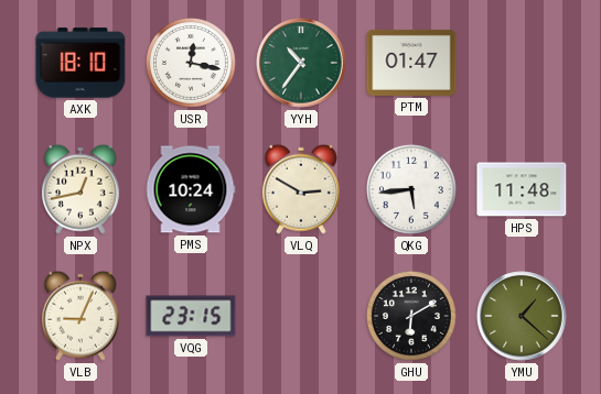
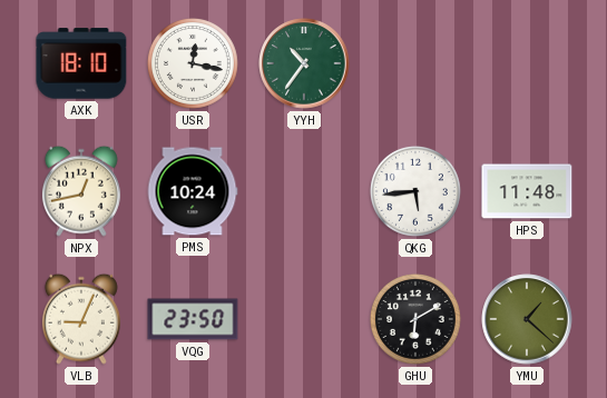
PTM: 01:47 -> none
VLQ: 2:50 -> none
VQG: 23:15 -> 23:50
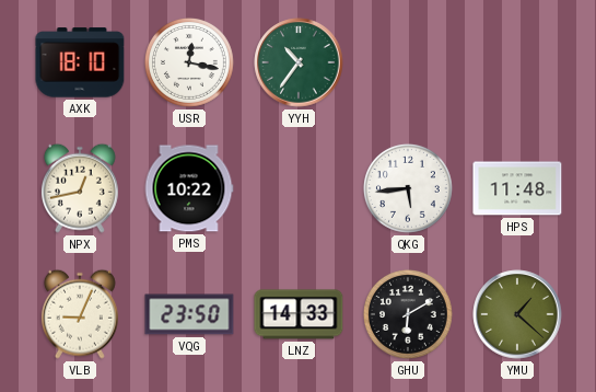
PMS: 10:24 -> 10:22
LNZ: none -> 14:33
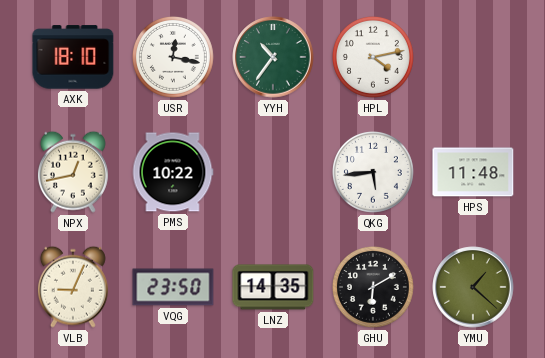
HPL: none -> 4:13
LNZ: 14:33 -> 14:35
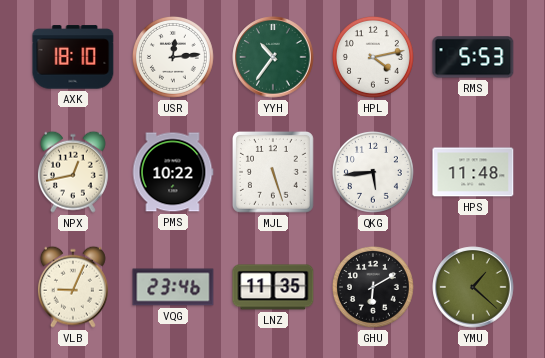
USR: 12:17 -> 12:14
RMS: none -> 5:53
MJL: none -> 5:27
VQG: 23:50 -> 23:46
LNZ: 14:35 -> 11:35
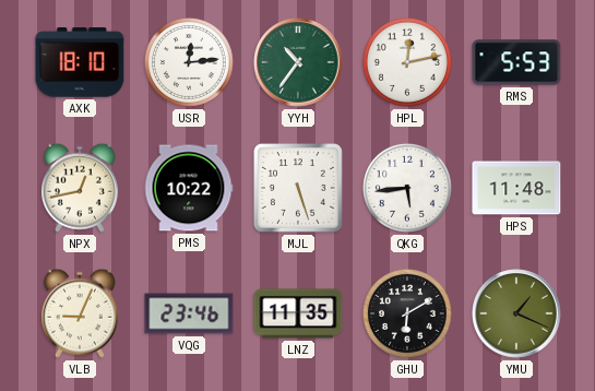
HPL: 4:13 -> 12:13
YMU: 1:22 -> 1:19
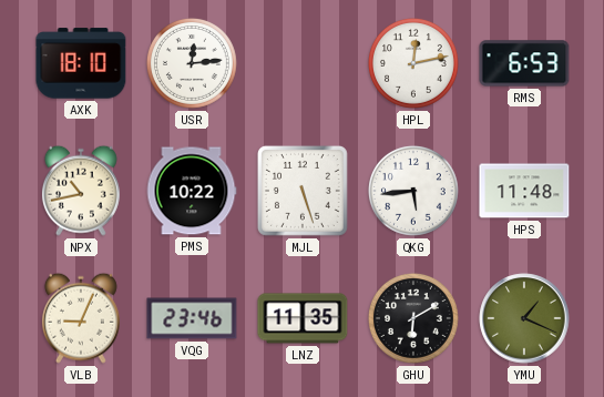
YYH: 10:36 -> none
RMS: 5:53 -> 6:53
NPX: 12:43 -> 10:43
